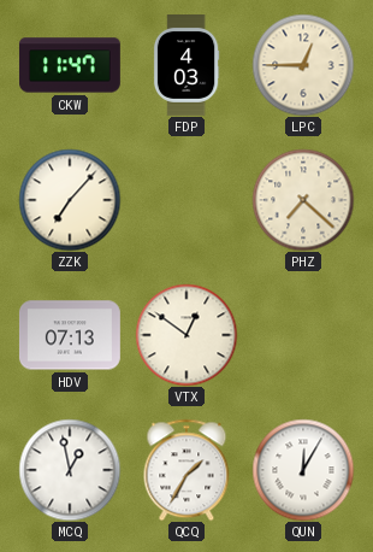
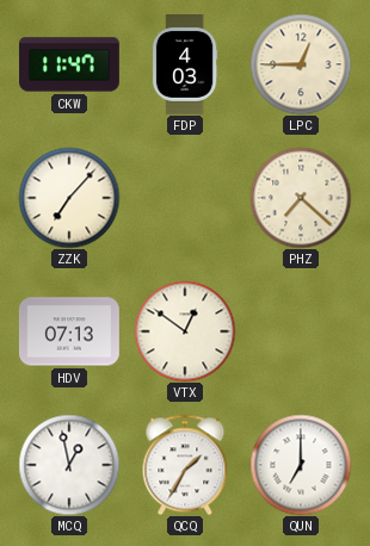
QUN: 12:05 -> 7:00
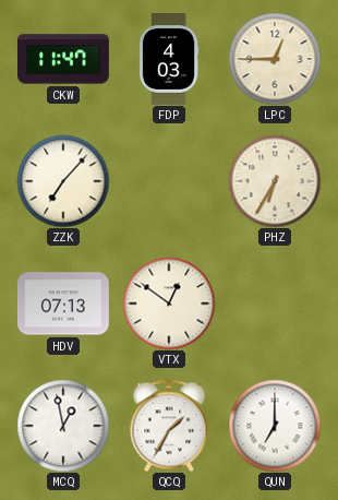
PHZ: 7:22 -> 6:35
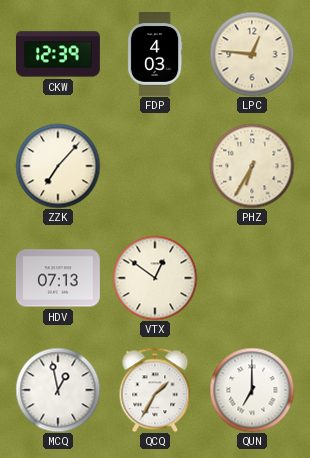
CKW: 11:47 -> 12:39
LPC: 12:45 -> 12:46
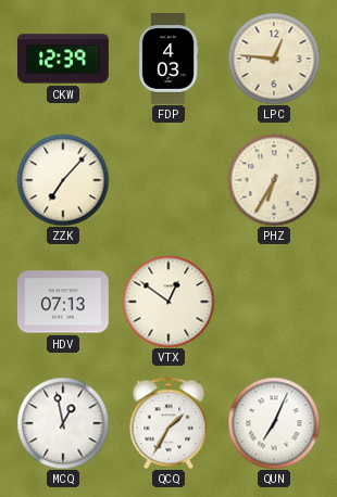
QUN: 7:00 -> 7:04
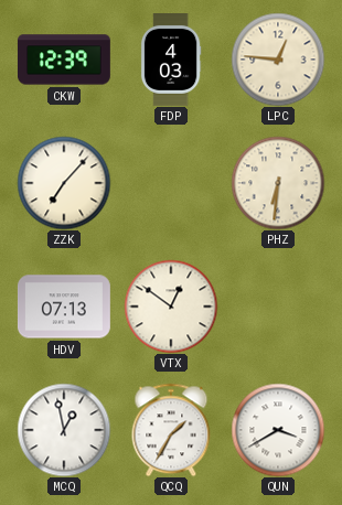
PHZ: 6:35 -> 6:31
QUN: 7:04 -> 3:40
